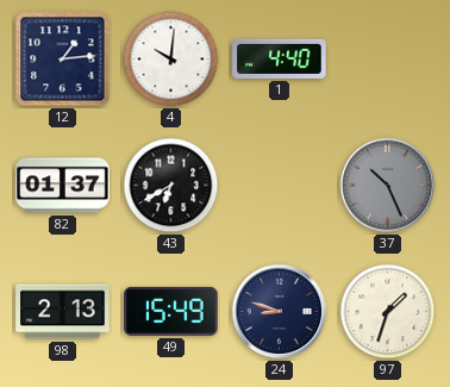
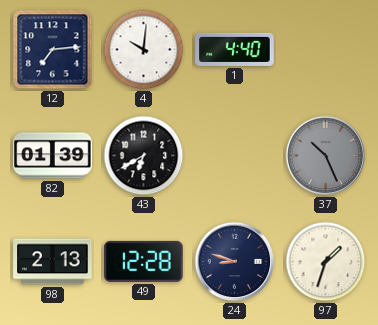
12: 1:14 -> 7:14
82: 01:37 -> 01:39
49: 15:49 -> 12:28
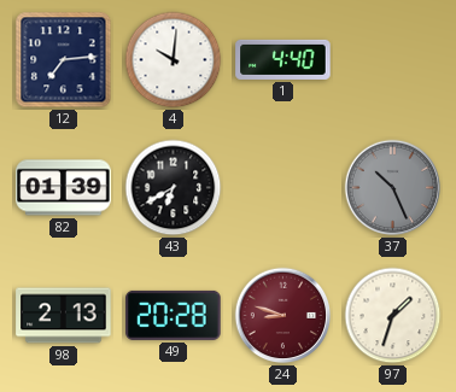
49: 12:28 -> 20:28
24 dial: navy -> burgundy
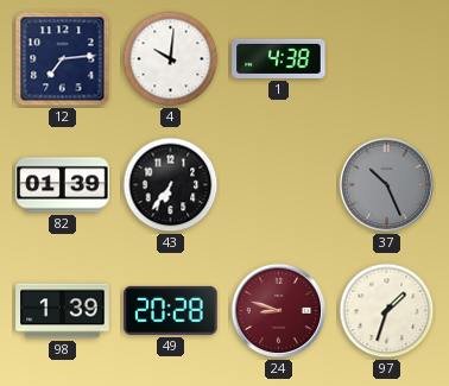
1: 4:40 -> 4:38
43: 6:40 -> 6:36
98: 2:13 -> 1:39
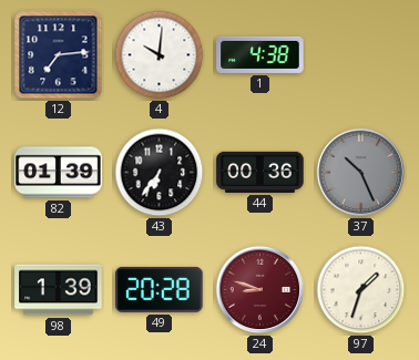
44: none -> 00:36
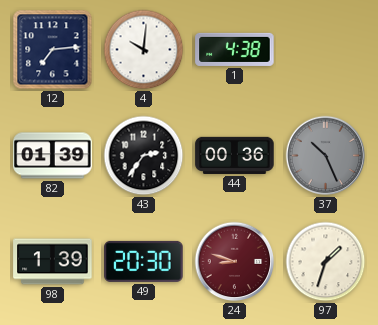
43: 6:36 -> 2:36
49: 20:28 -> 20:30
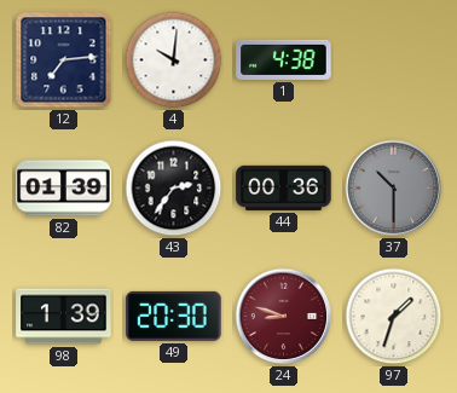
37: 10:26 -> 10:30
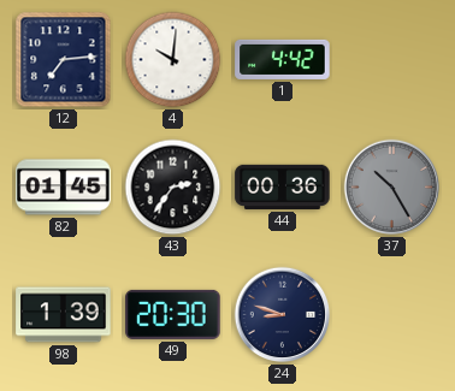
1: 4:38 -> 4:42
82: 01:39 -> 01:45
37: 10:30 -> 10:25
24 dial: burgundy -> navy
97: 1:33 -> none
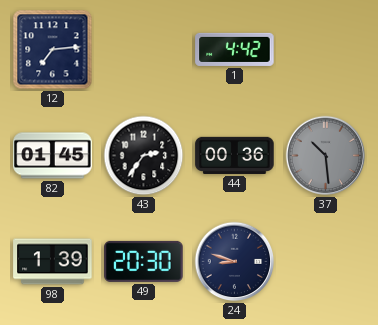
4: 10:01 -> none
37: 10:25 -> 10:29
